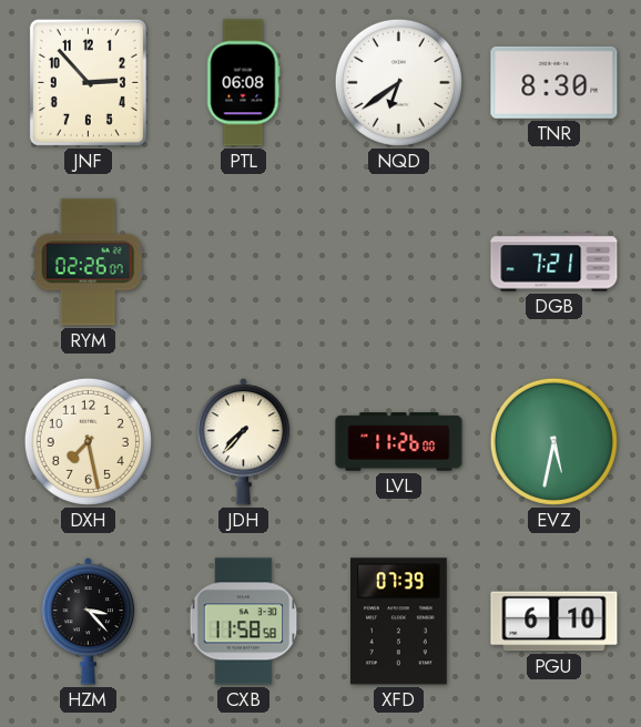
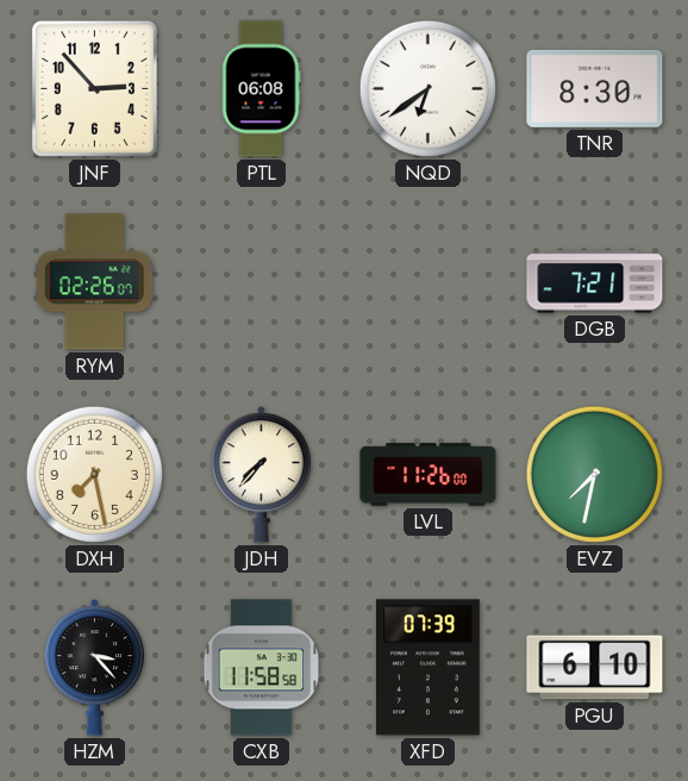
EVZ: 5:32 -> 7:32
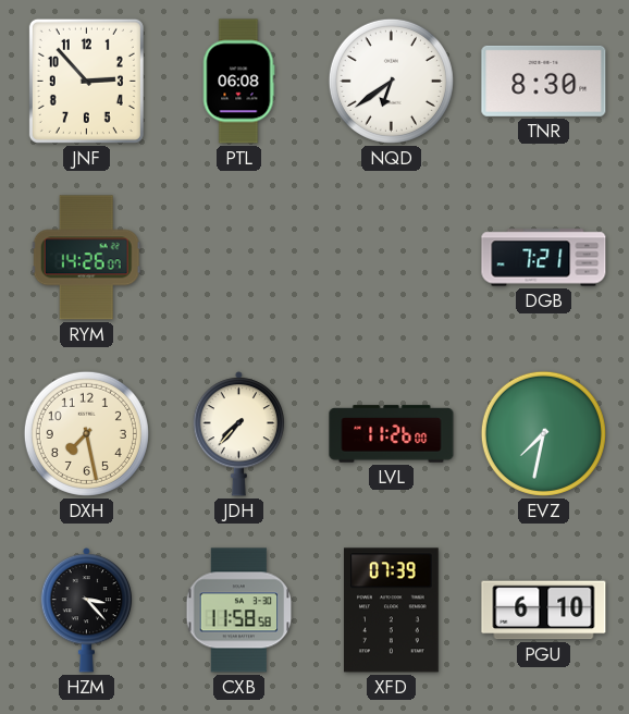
RYM: 02:26 -> 14:26
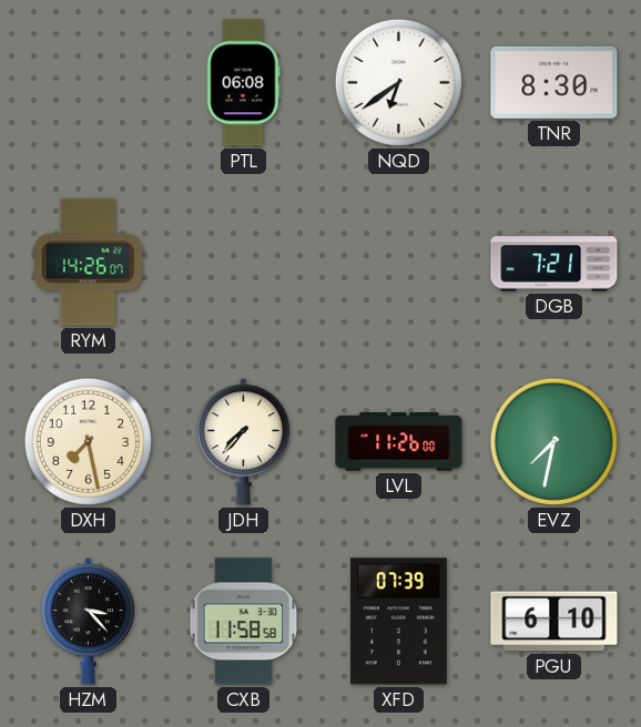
JNF: 2:53 -> none
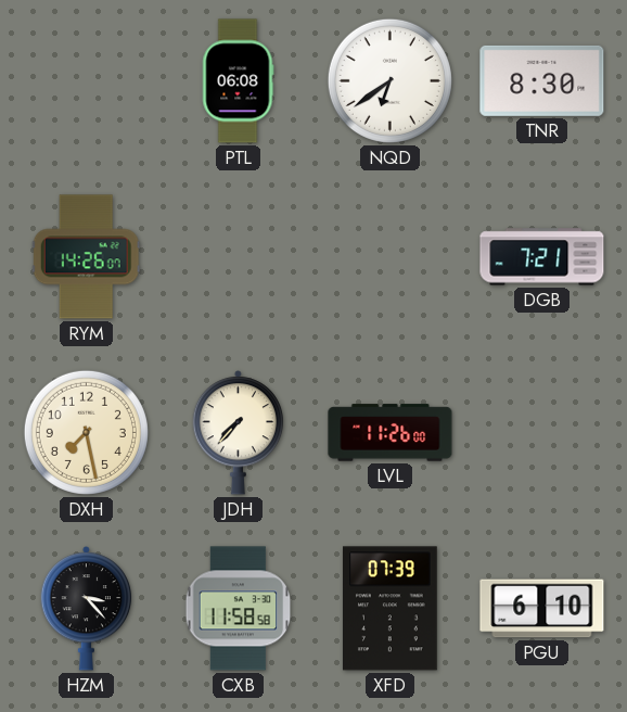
EVZ: 7:32 -> none
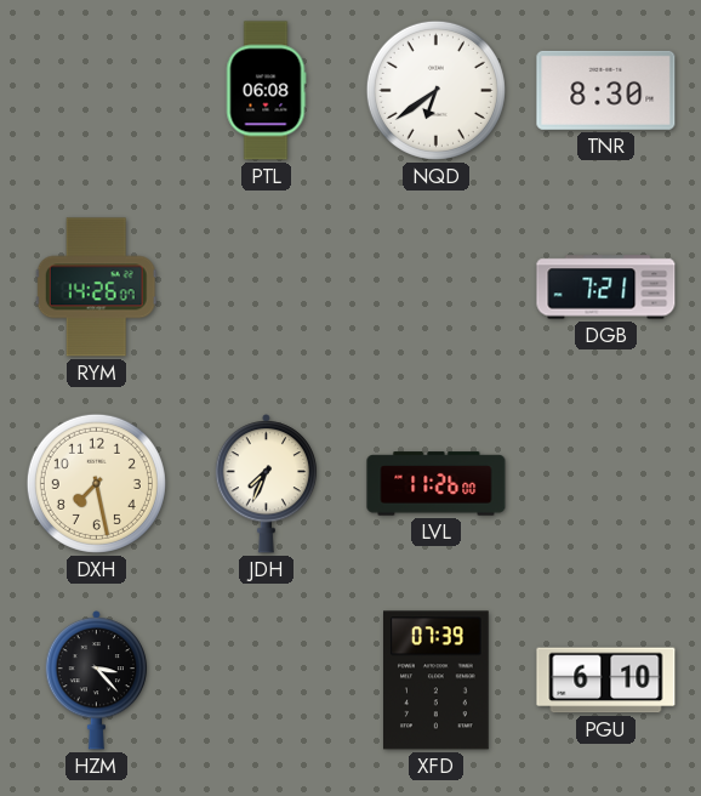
JDH: 7:37 -> 7:34
CXB: 11:58 -> none
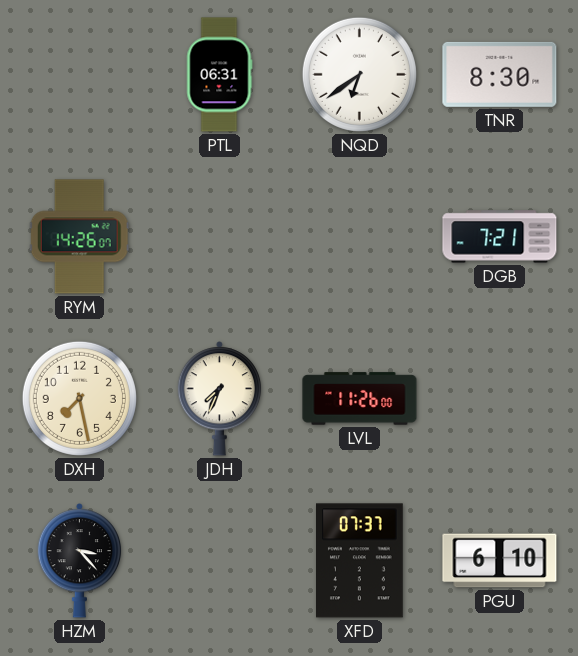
PTL: 06:08 -> 06:31
XFD: 07:39 -> 07:37
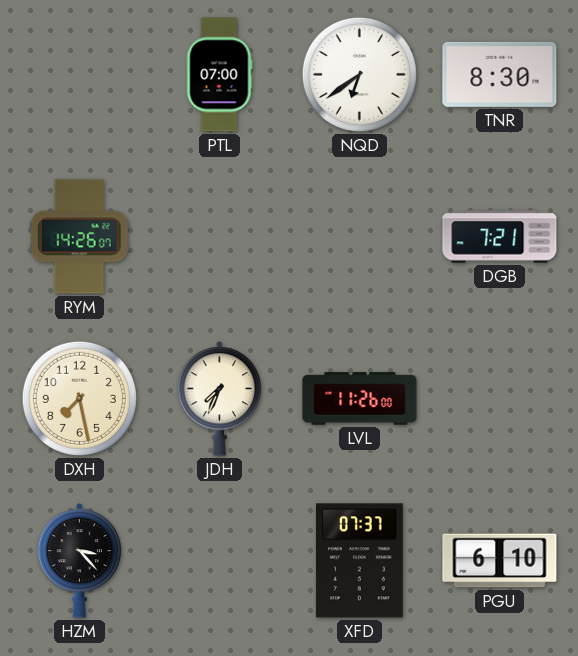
PTL: 06:31 -> 07:00
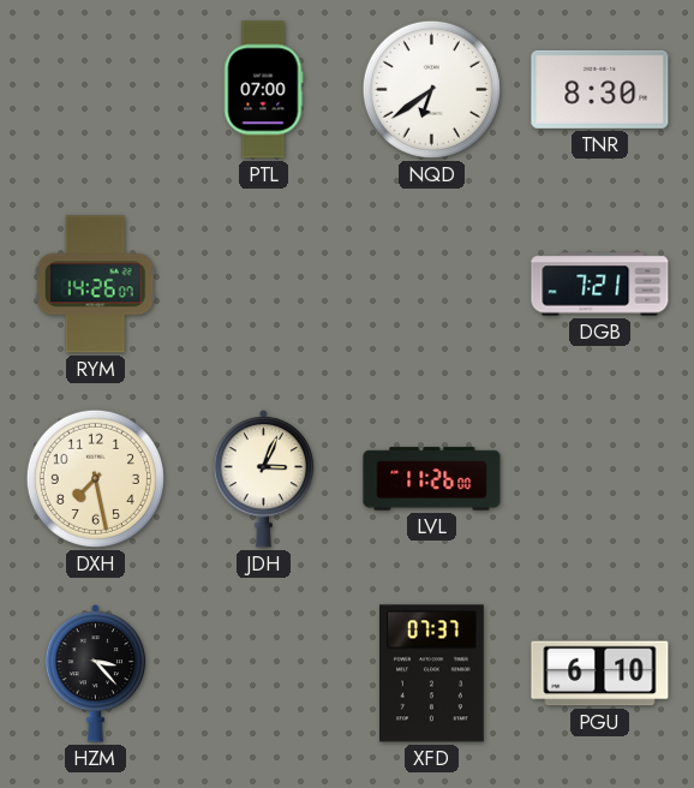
JDH: 7:34 -> 3:04
